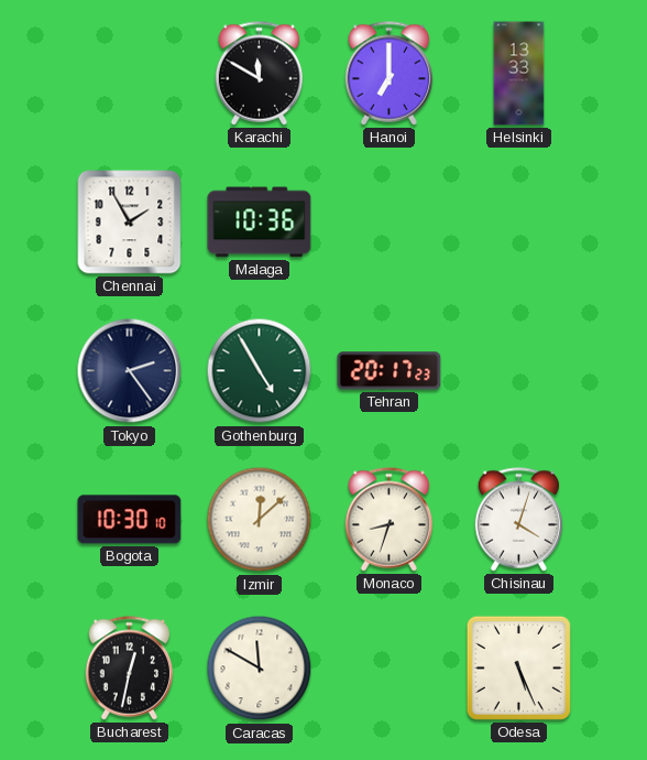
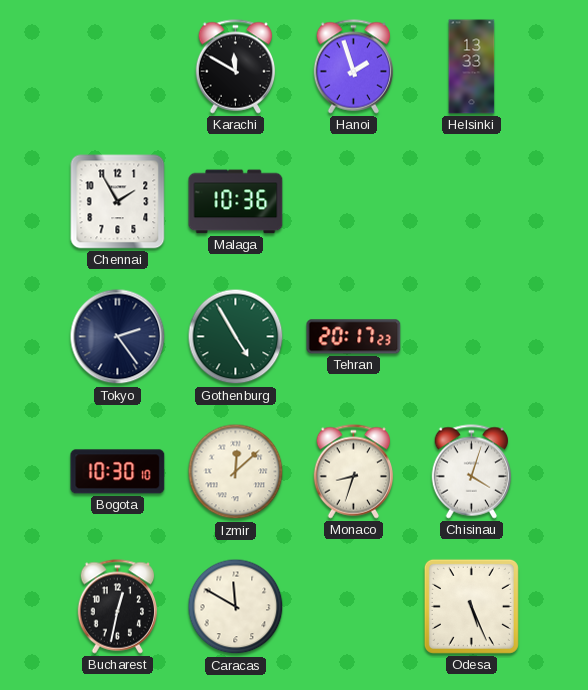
Hanoi: 7:00 -> 1:57
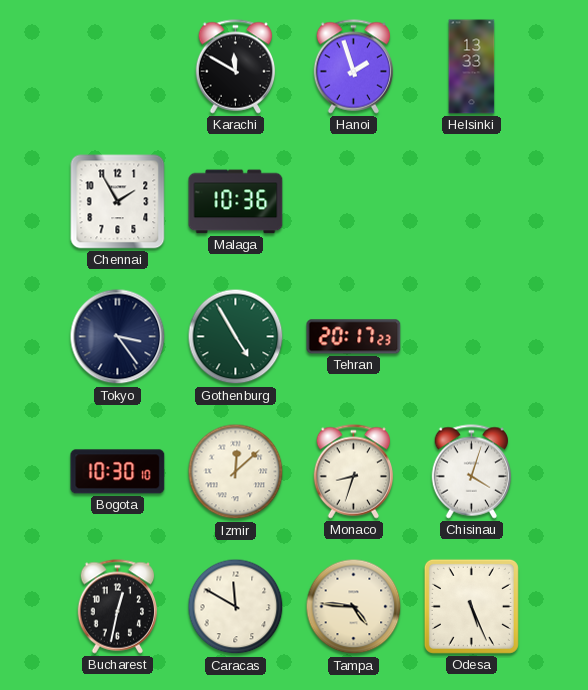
Tokyo: 2:24 -> 3:24
Tampa: none -> 4:46
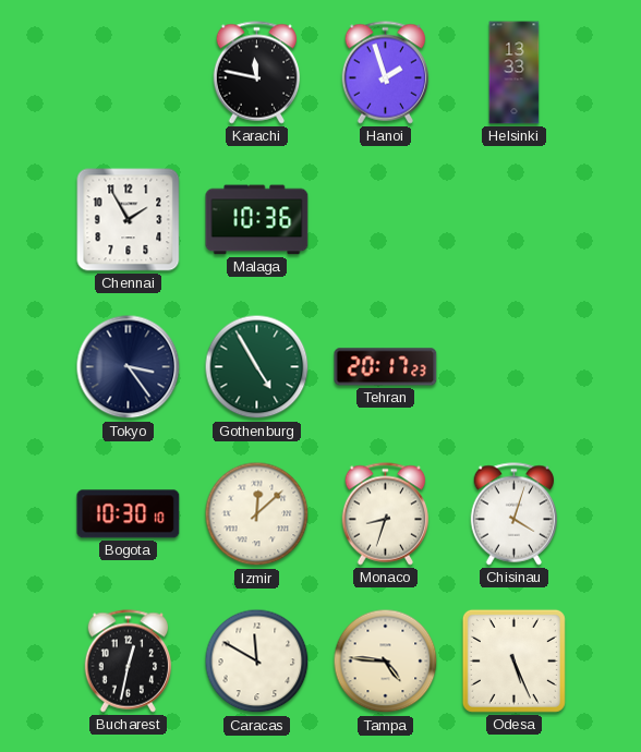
Karachi: 11:50 -> 11:47
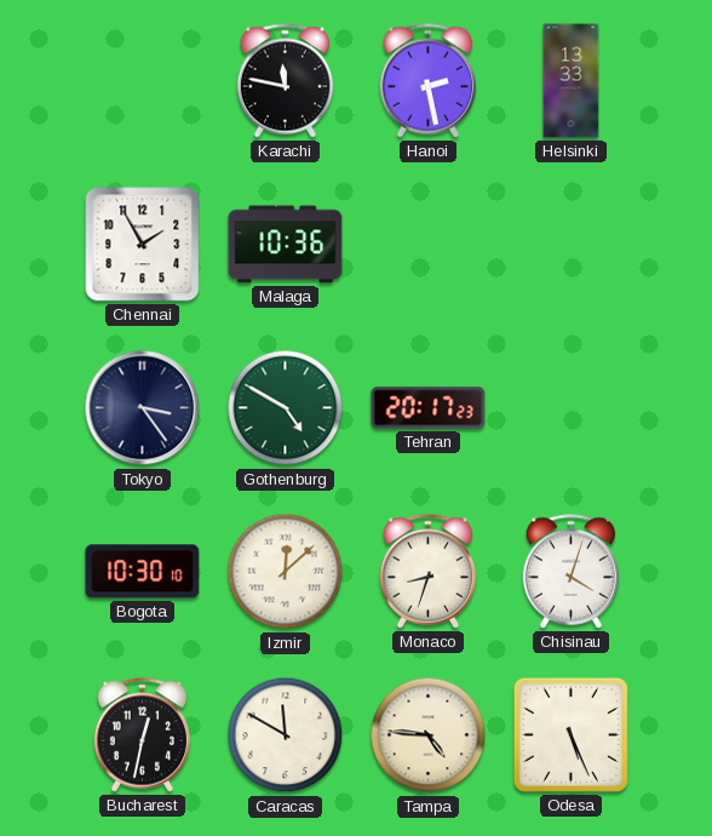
Hanoi: 1:57 -> 2:28
Gothenburg: 4:55 -> 4:50
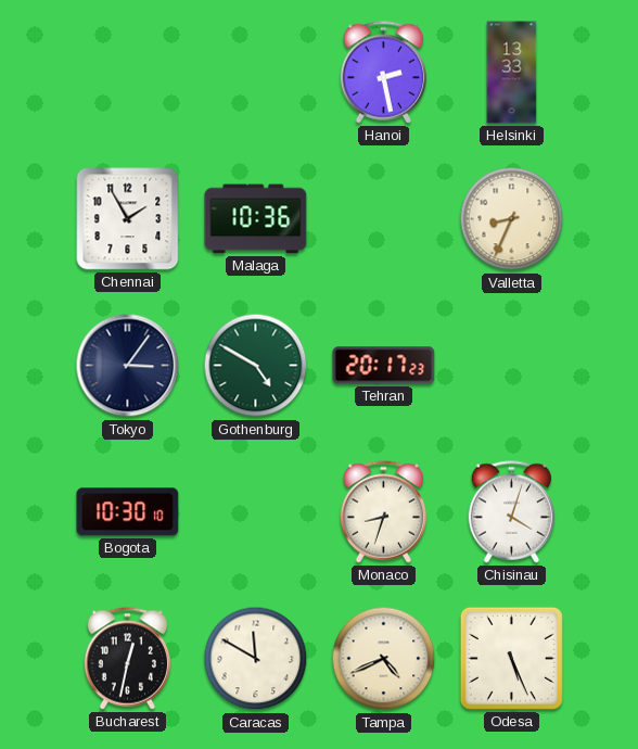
Karachi: 11:47 -> none
Valletta: none -> 8:34
Tokyo: 3:24 -> 3:06
Izmir: 12:08 -> none
Tampa: 4:46 -> 4:41
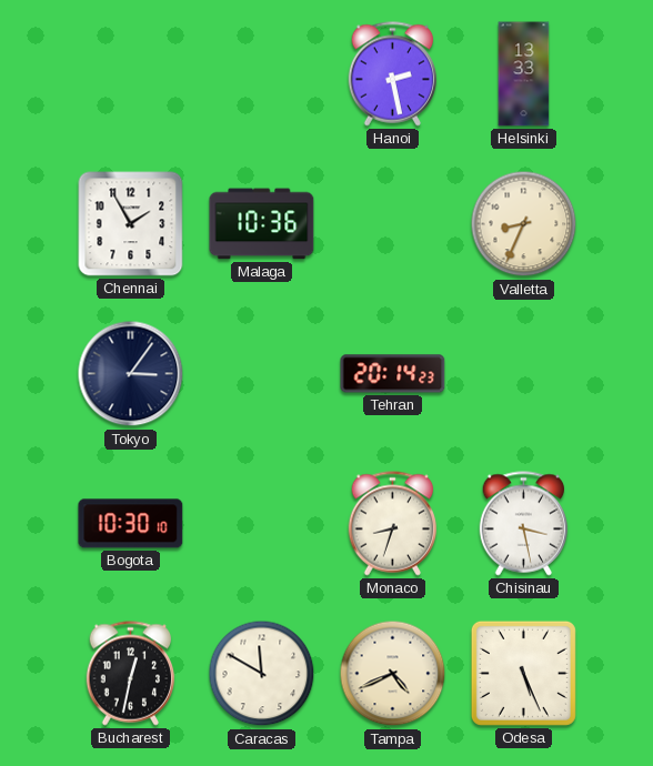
Gothenburg: 4:50 -> none
Tehran: 20:17 -> 20:14
Chisinau: 4:03 -> 3:28
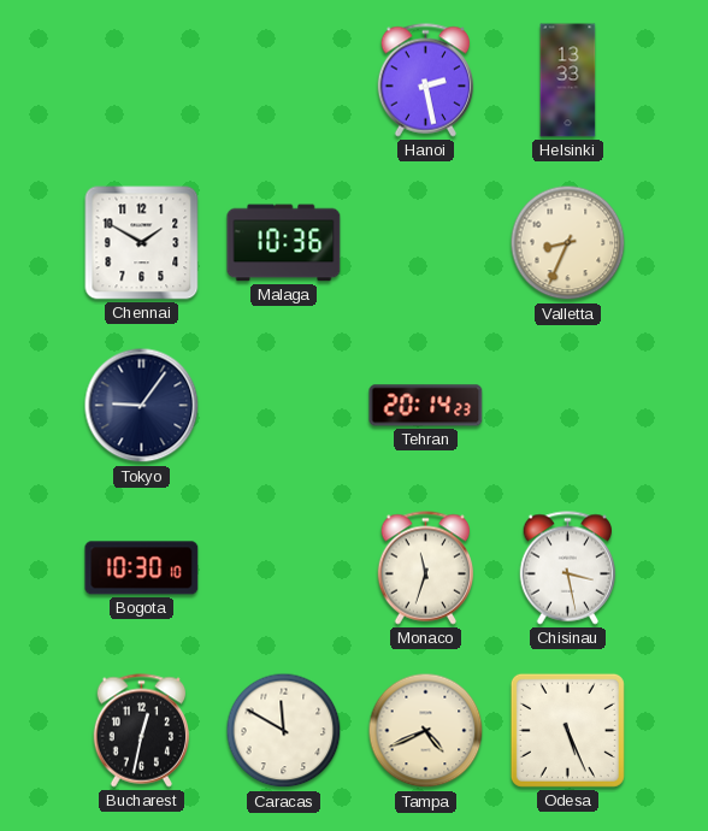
Chennai: 1:55 -> 1:50
Tokyo: 3:06 -> 9:06
Monaco: 8:33 -> 11:33
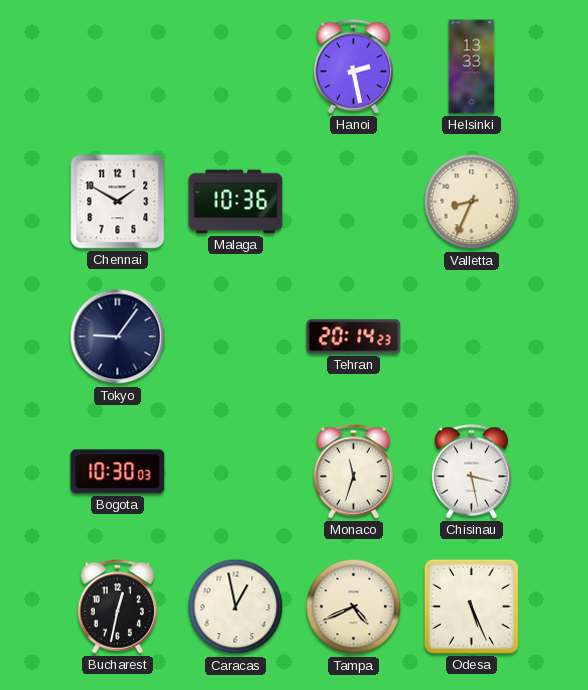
Bogota: 10:30:10 -> 10:30:03
Caracas: 11:50 -> 12:58
